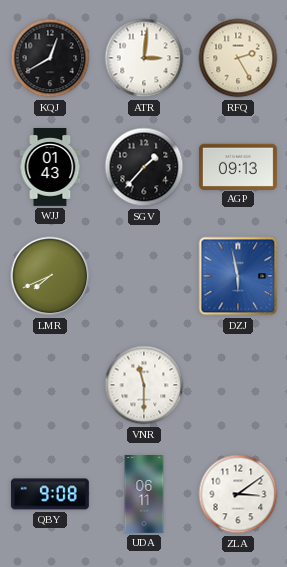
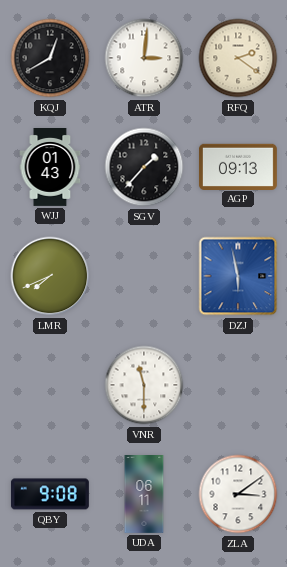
RFQ: 2:25 -> 2:21
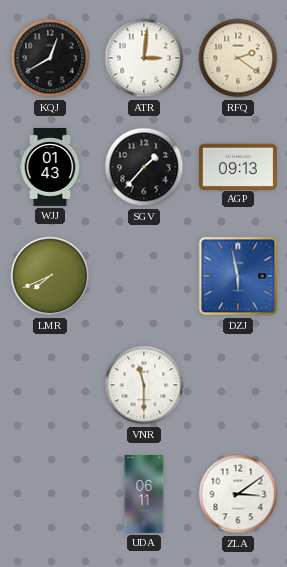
QBY: 9:08 -> none
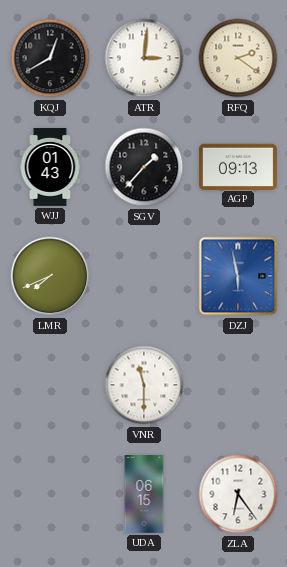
UDA: 06:11 -> 06:15
ZLA: 3:09 -> 6:24
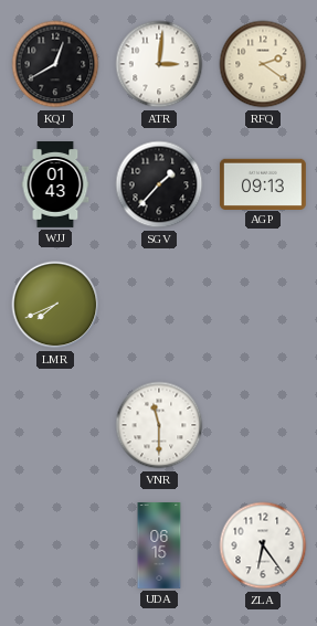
DZJ: 5:58 -> none
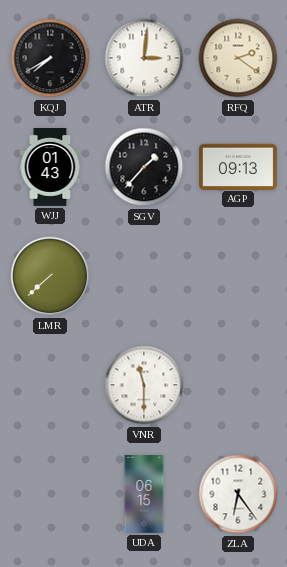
KQJ: 12:40 -> 7:40
LMR: 7:41 -> 7:38
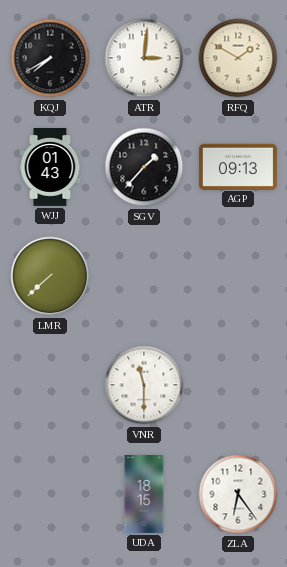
RFQ: 2:21 -> 1:50
UDA: 06:15 -> 18:15
